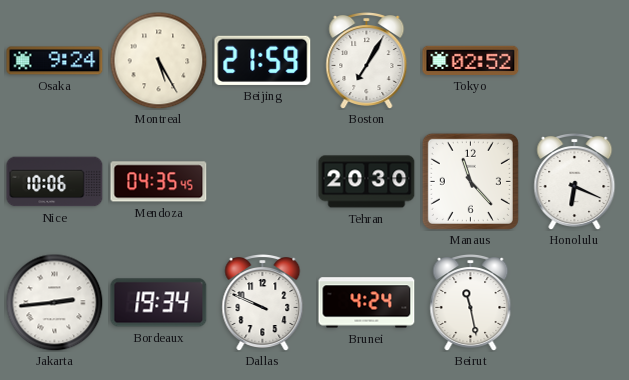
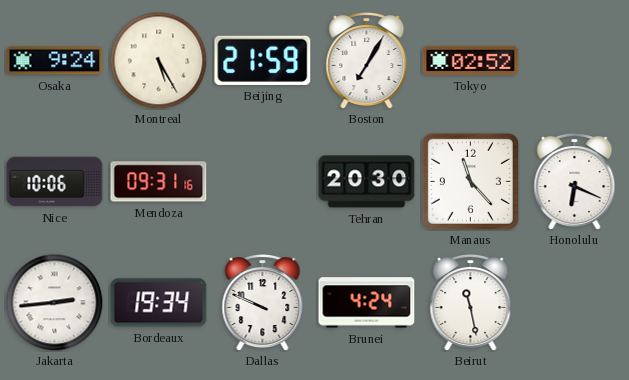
Mendoza: 04:35 -> 09:31
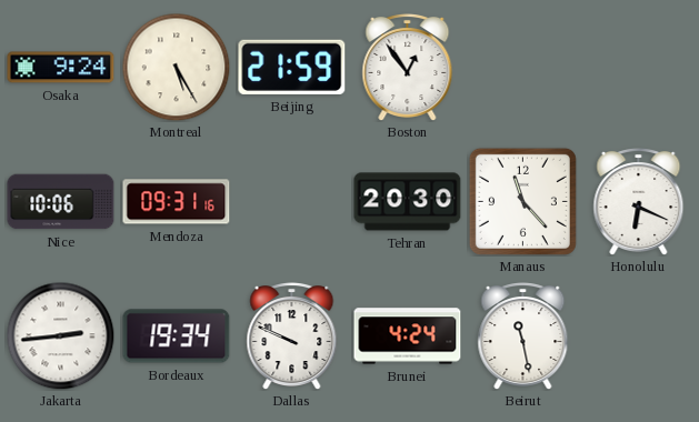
Boston: 7:05 -> 12:54
Tokyo: 02:52 -> none
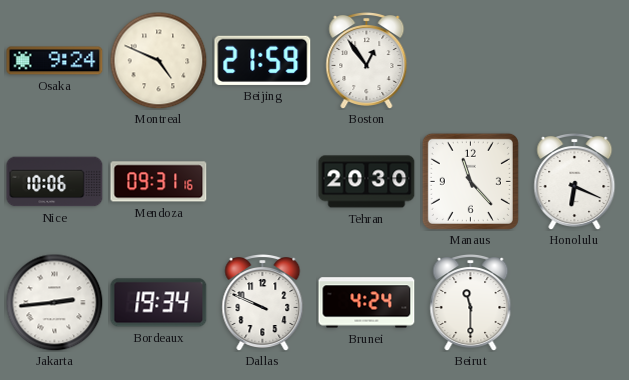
Montreal: 5:25 -> 4:49
Beirut: 11:28 -> 11:30
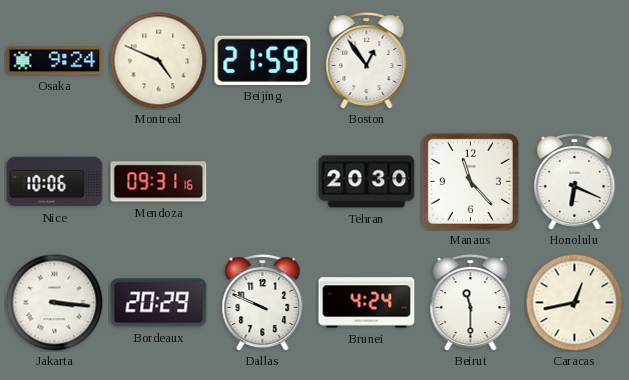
Jakarta: 2:44 -> 3:16
Bordeaux: 19:34 -> 20:29
Caracas: none -> 12:43
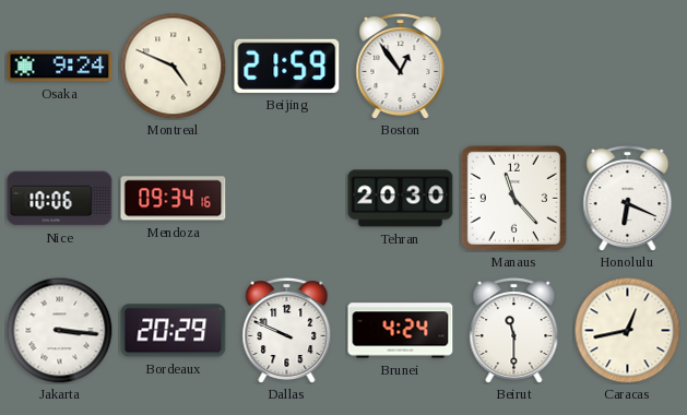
Mendoza: 09:31 -> 09:34
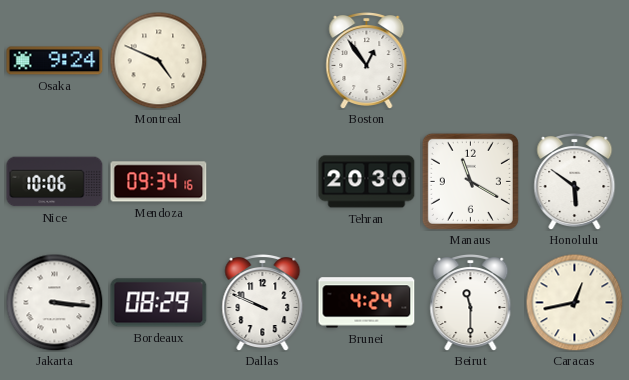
Beijing: 21:59 -> none
Manaus: 11:23 -> 11:20
Honolulu: 6:19 -> 5:51
Bordeaux: 20:29 -> 08:29
